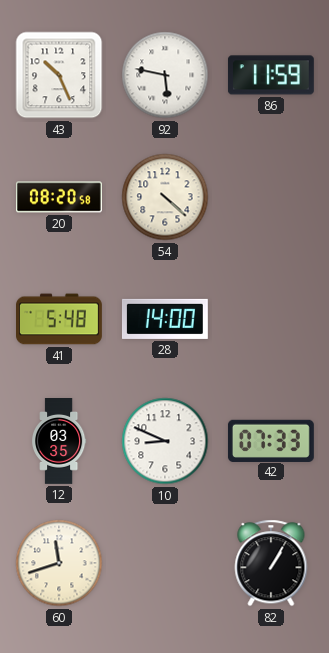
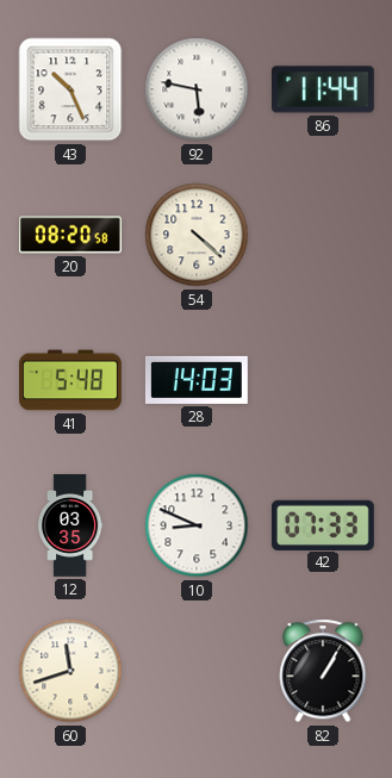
86: 11:59 -> 11:44
28: 14:00 -> 14:03
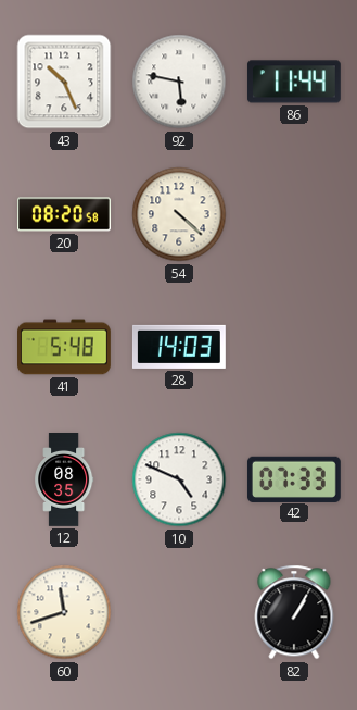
12: 03:35 -> 08:35
10: 8:49 -> 4:49
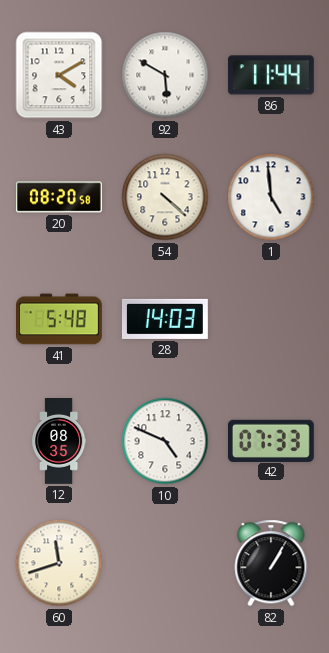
43: 10:26 -> 4:10
92: 5:47 -> 5:50
1: none -> 4:59
